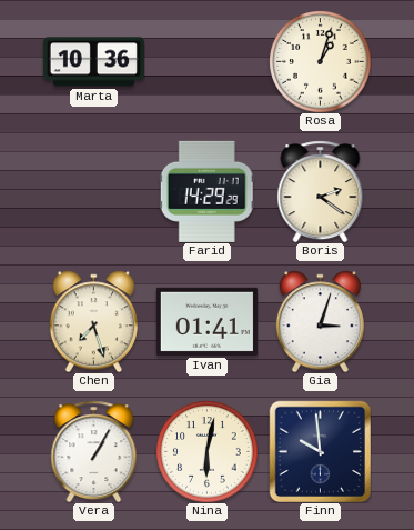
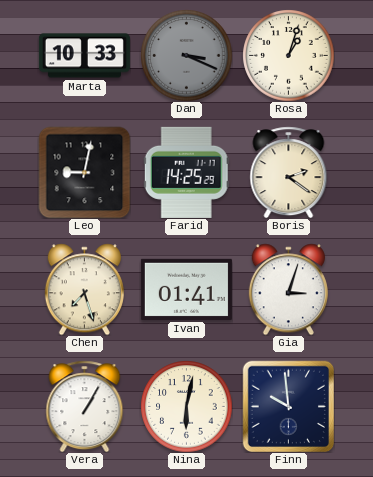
Marta: 10:36 -> 10:33
Dan: none -> 3:19
Leo: none -> 9:02
Farid: 14:29 -> 14:25
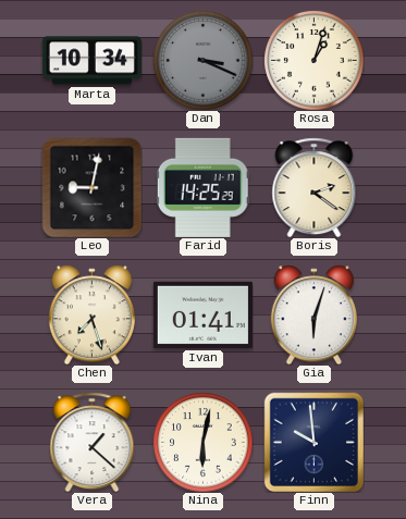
Marta: 10:33 -> 10:34
Gia: 3:03 -> 6:03
Vera: 1:05 -> 1:22
